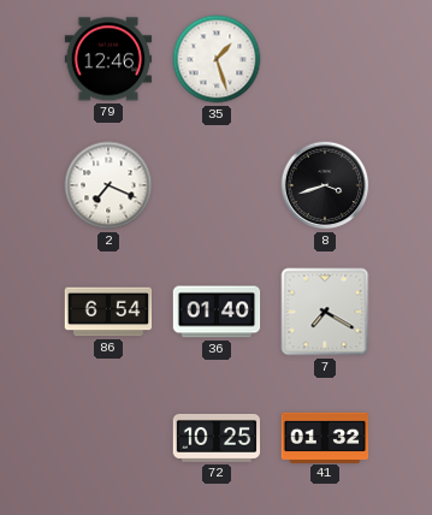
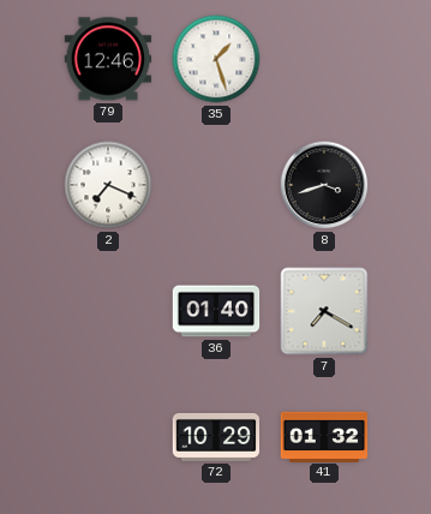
86: 6:54 -> none
72: 10:25 -> 10:29
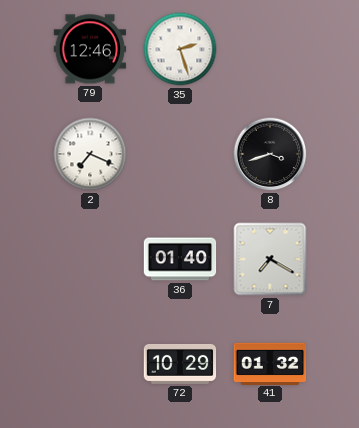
35: 1:27 -> 2:27
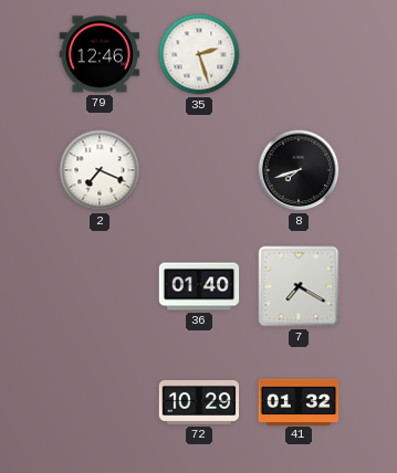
8: 3:42 -> 7:42
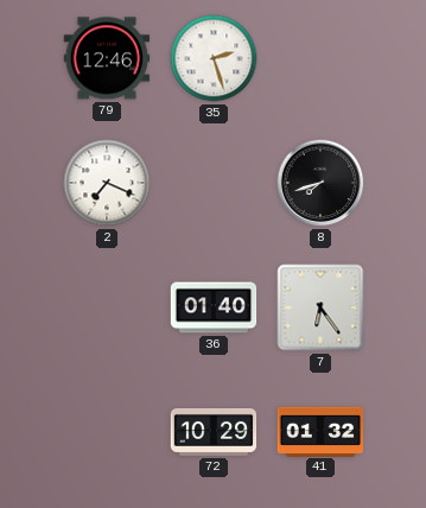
7: 7:20 -> 6:24
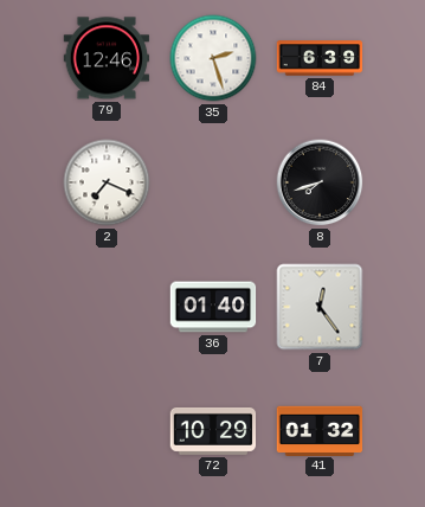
84: none -> 6:39
7: 6:24 -> 12:24
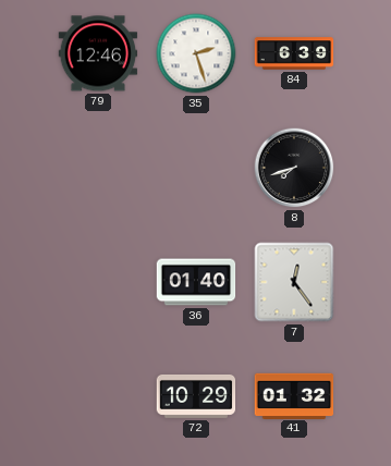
2: 7:19 -> none
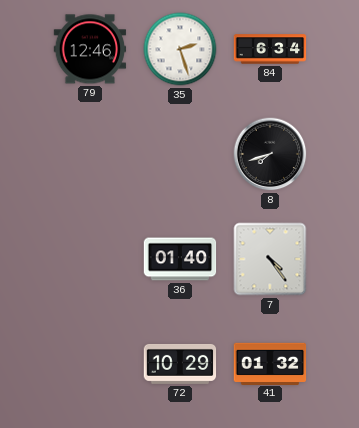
84: 6:39 -> 6:34
7: 12:24 -> 4:24
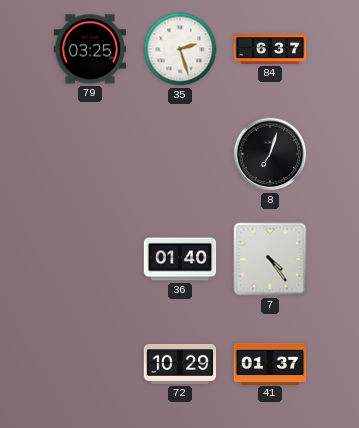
79: 12:46 -> 03:25
84: 6:34 -> 6:37
8: 7:42 -> 7:03
41: 01:32 -> 01:37
